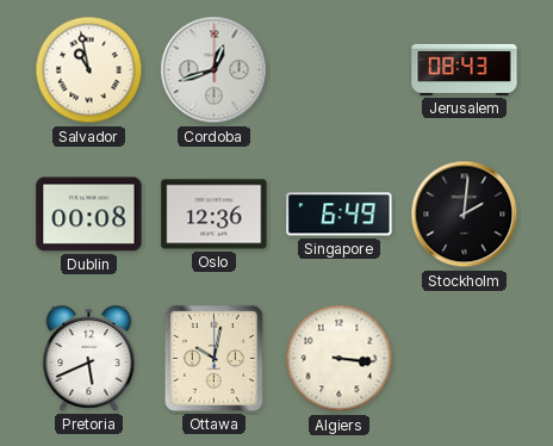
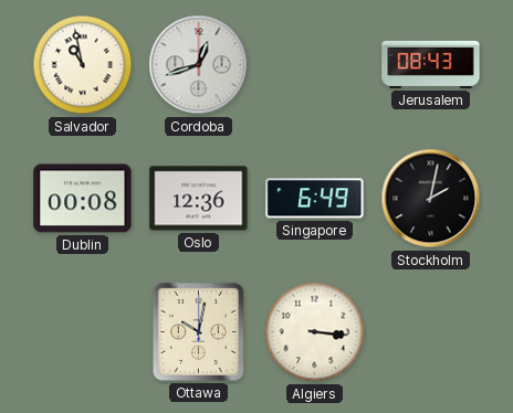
Stockholm: 2:01 -> 2:02
Pretoria: 5:41 -> none
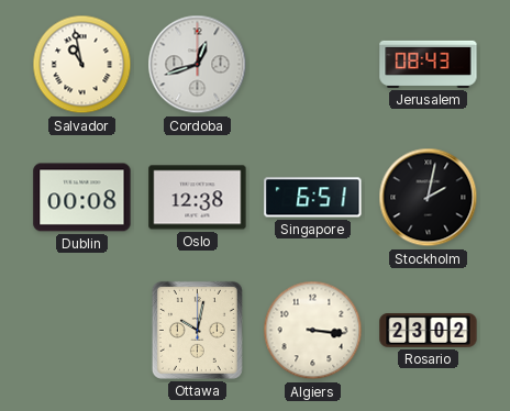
Oslo: 12:36 -> 12:38
Singapore: 6:49 -> 6:51
Rosario: none -> 23:02
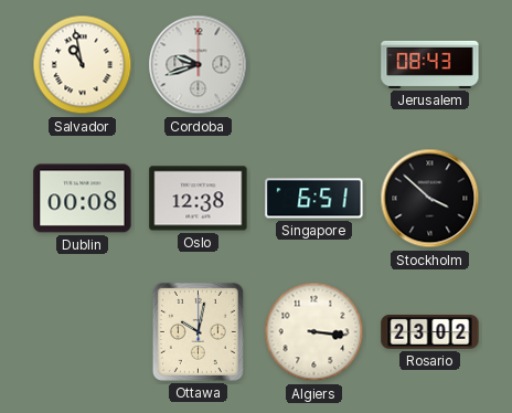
Cordoba: 12:42 -> 9:42
Stockholm: 2:02 -> 3:52
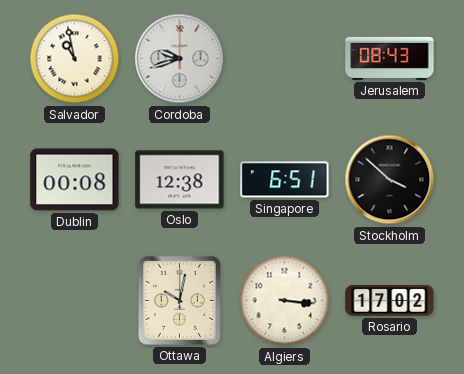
Rosario: 23:02 -> 17:02
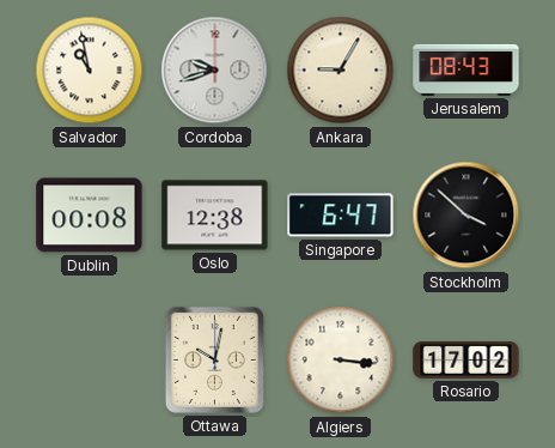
Ankara: none -> 9:05
Singapore: 6:51 -> 6:47
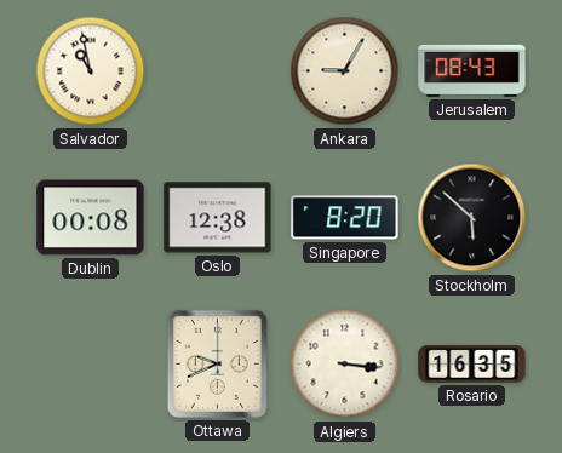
Cordoba: 9:42 -> none
Singapore: 6:47 -> 8:20
Stockholm: 3:52 -> 5:52
Ottawa: 10:02 -> 9:41
Rosario: 17:02 -> 16:35
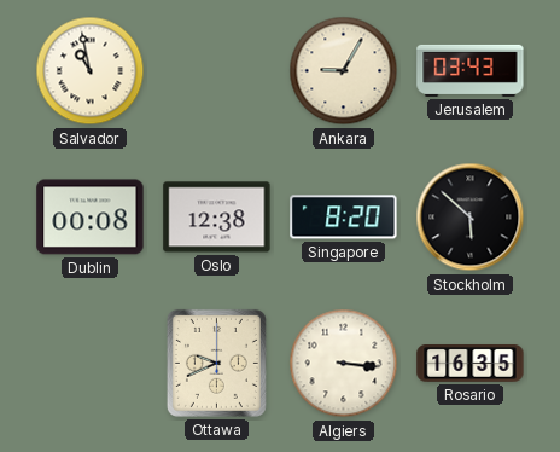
Jerusalem: 08:43 -> 03:43
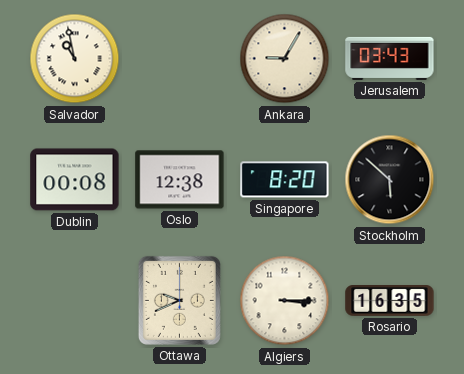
Algiers: 3:16 -> 3:15
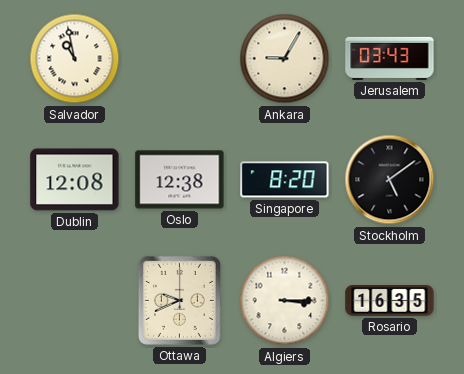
Dublin: 00:08 -> 12:08
Stockholm: 5:52 -> 5:09
